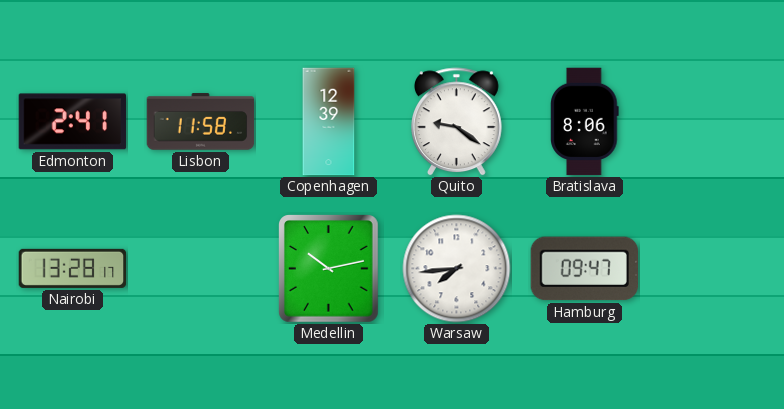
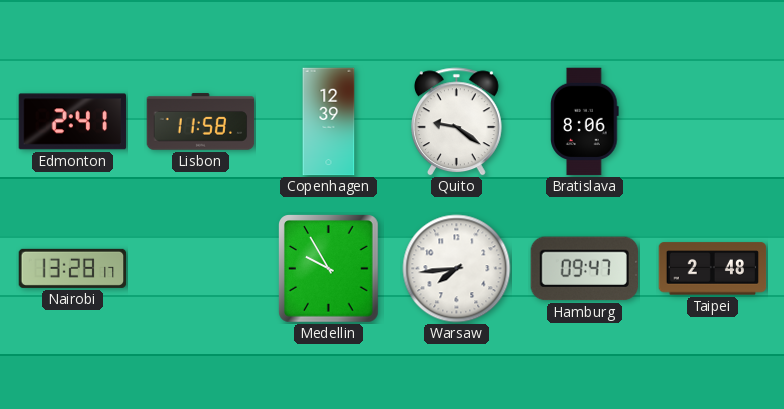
Medellin: 10:13 -> 9:55
Taipei: none -> 2:48
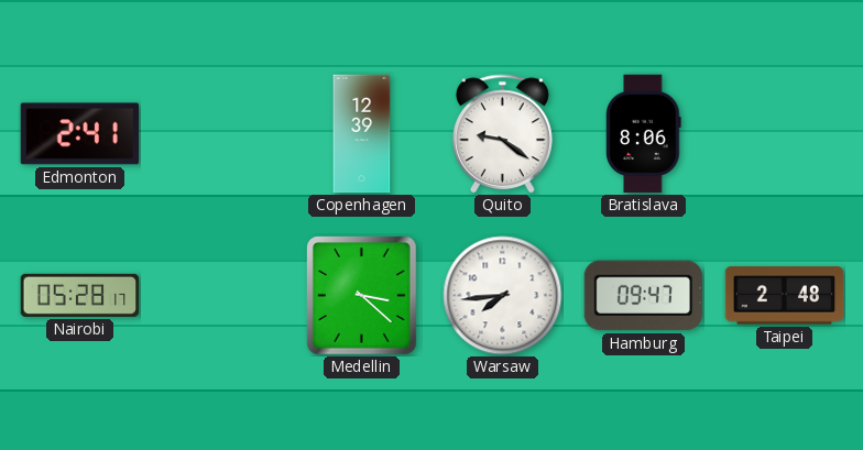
Lisbon: 11:58 -> none
Nairobi: 13:28 -> 05:28
Medellin: 9:55 -> 3:22
